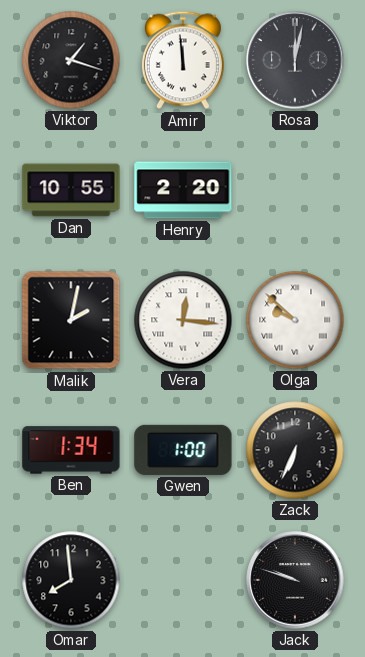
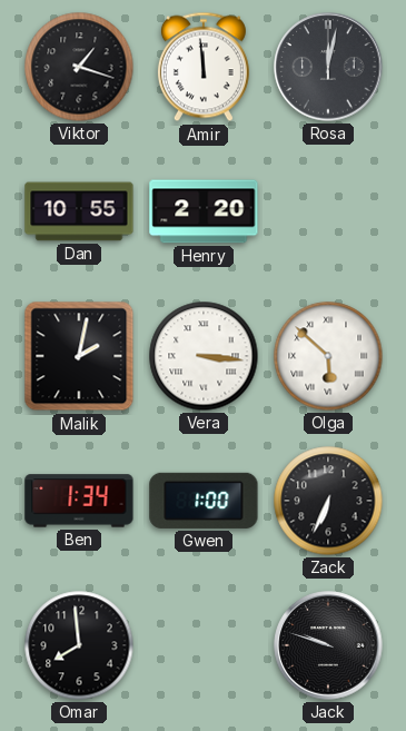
Vera: 12:16 -> 3:16
Olga: 9:52 -> 5:52
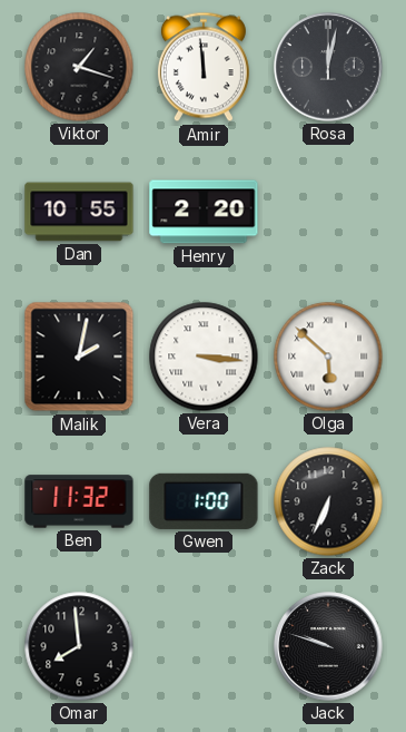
Ben: 1:34 -> 11:32
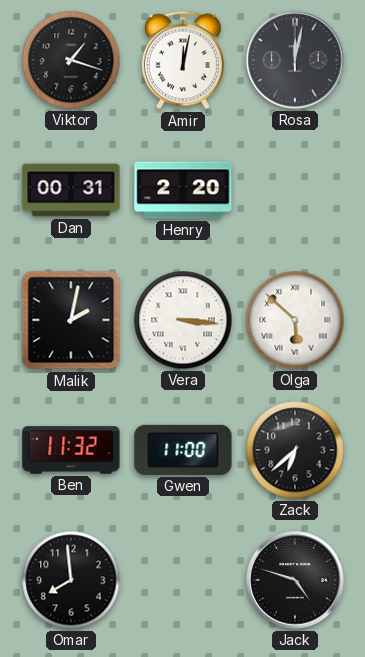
Amir: 11:59 -> 12:02
Dan: 10:55 -> 00:31
Gwen: 1:00 -> 11:00
Zack: 6:34 -> 6:38
Jack: 9:48 -> 4:48
